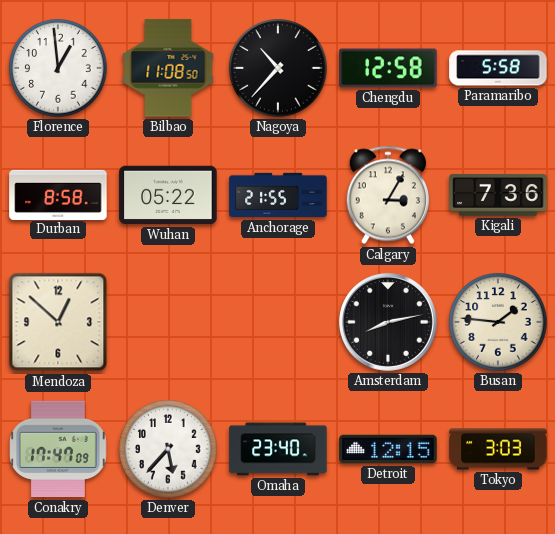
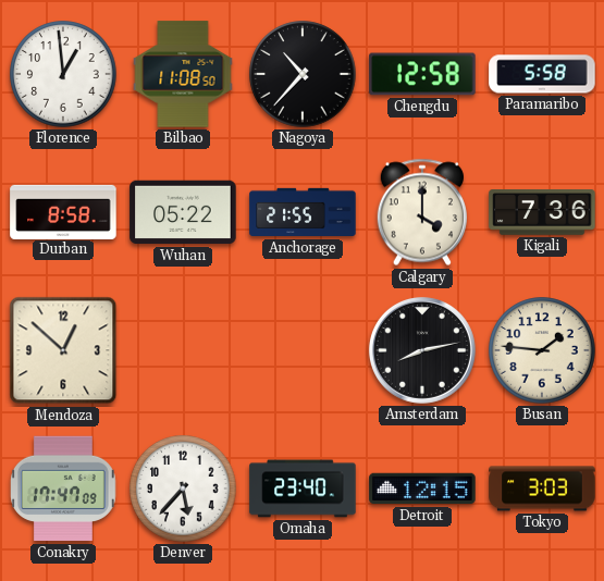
Calgary: 3:05 -> 4:00
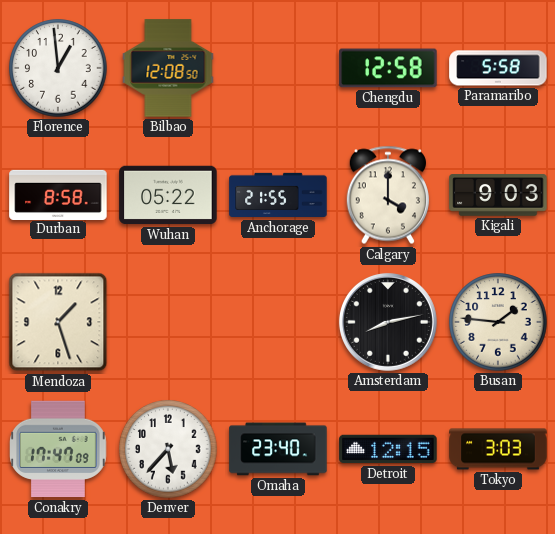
Bilbao: 11:08 -> 12:08
Nagoya: 10:37 -> none
Kigali: 7:36 -> 9:03
Mendoza: 12:52 -> 1:27
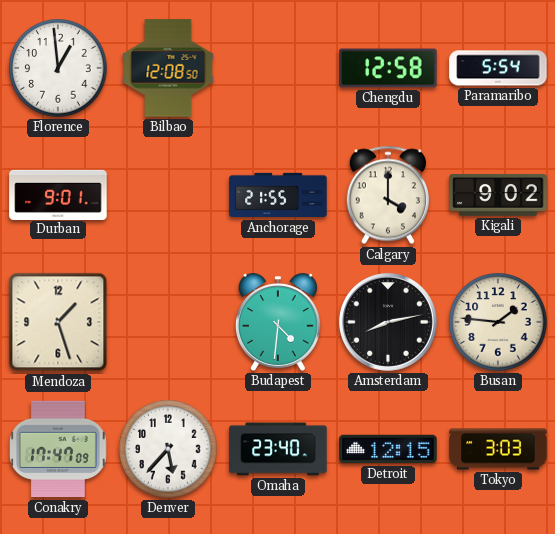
Paramaribo: 5:58 -> 5:54
Durban: 8:58 -> 9:01
Wuhan: 05:22 -> none
Kigali: 9:03 -> 9:02
Budapest: none -> 4:31
